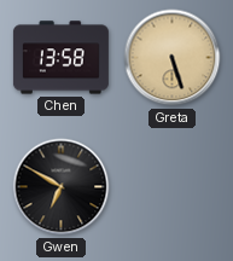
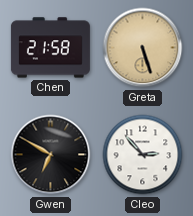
Chen: 13:58 -> 21:58
Cleo: none -> 2:53
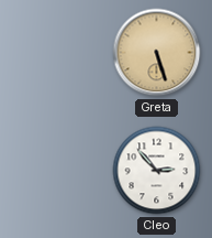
Chen: 21:58 -> none
Gwen: 6:50 -> none
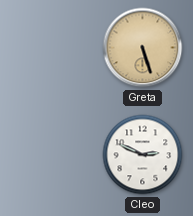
Cleo: 2:53 -> 2:49
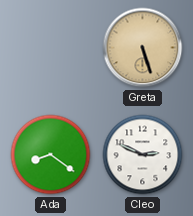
Ada: none -> 8:21
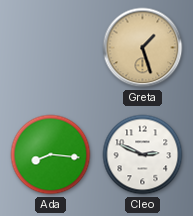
Greta: 5:27 -> 1:27
Ada: 8:21 -> 8:16
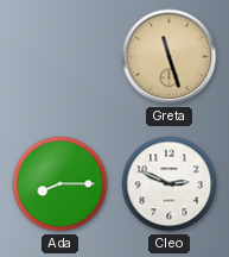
Greta: 1:27 -> 11:27
Ada: 8:16 -> 8:15
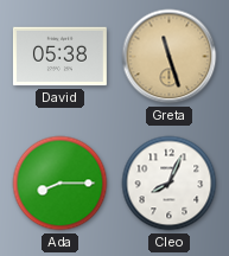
David: none -> 05:38
Cleo: 2:49 -> 8:04
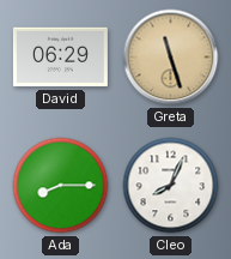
David: 05:38 -> 06:29
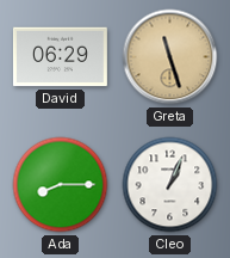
Cleo: 8:04 -> 1:04
